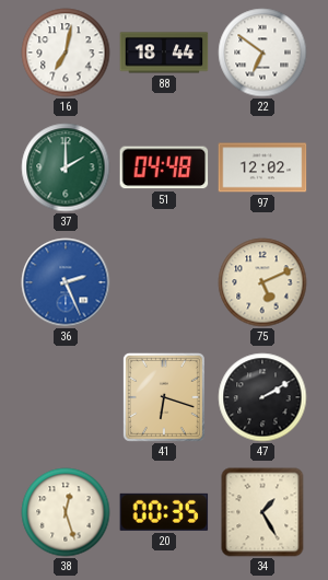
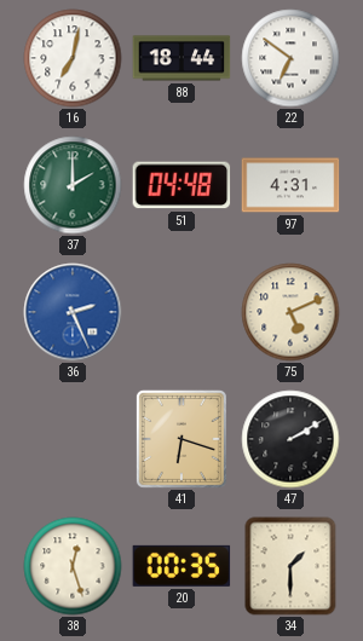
97: 12:02 -> 4:31
34: 1:25 -> 1:30
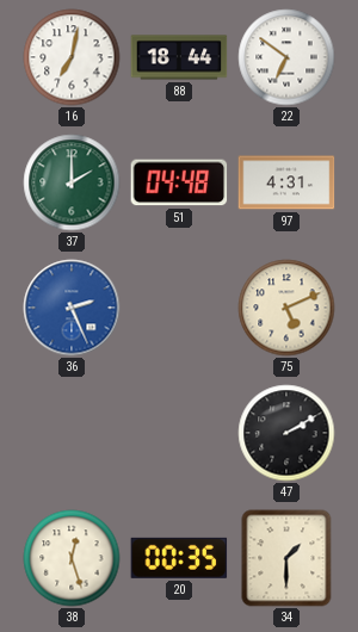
41: 6:18 -> none
